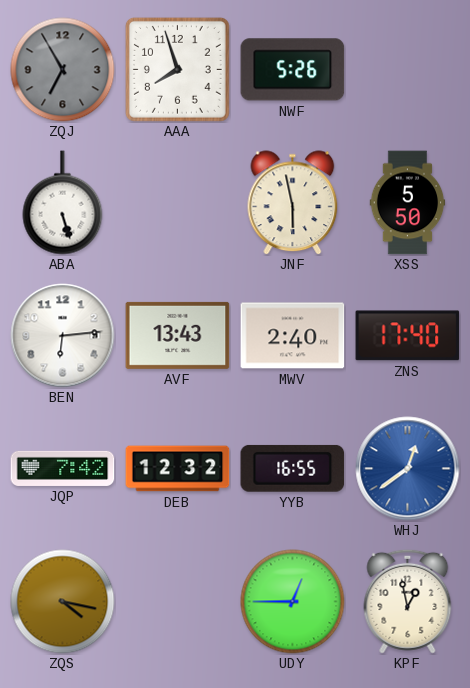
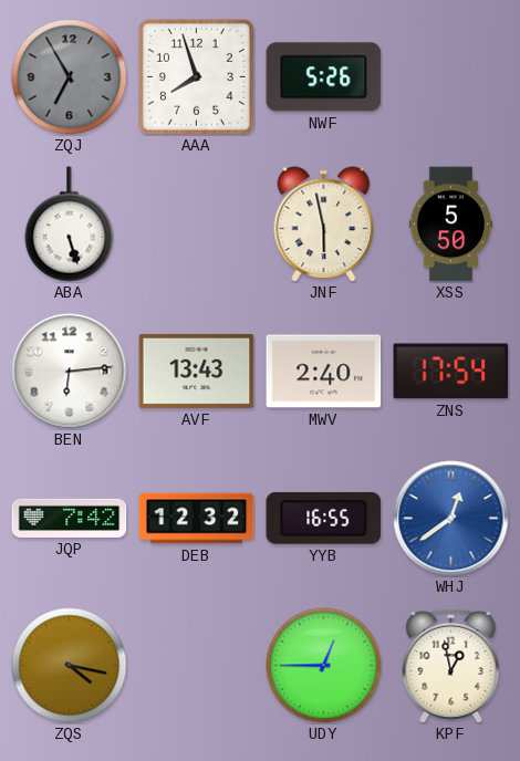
ZNS: 17:40 -> 17:54
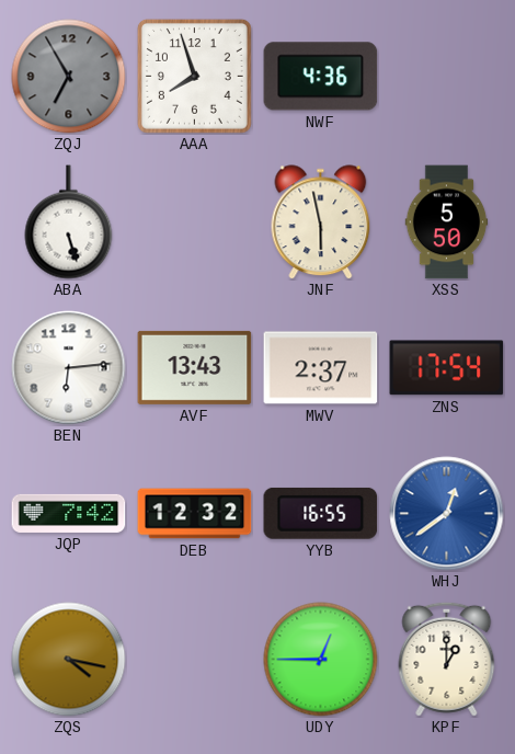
NWF: 5:26 -> 4:36
MWV: 2:40 -> 2:37
KPF: 12:58 -> 1:00
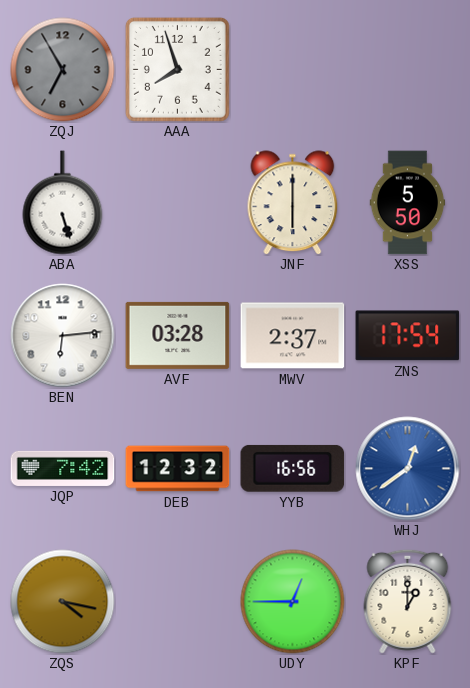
NWF: 4:36 -> none
JNF: 5:58 -> 6:00
AVF: 13:43 -> 03:28
YYB: 16:55 -> 16:56
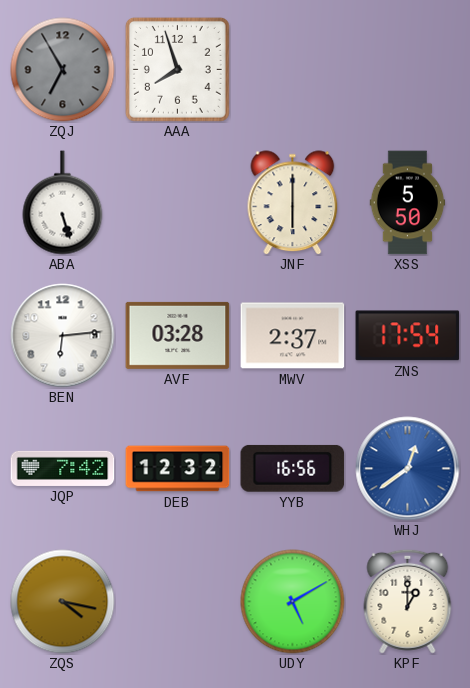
UDY: 12:45 -> 5:10
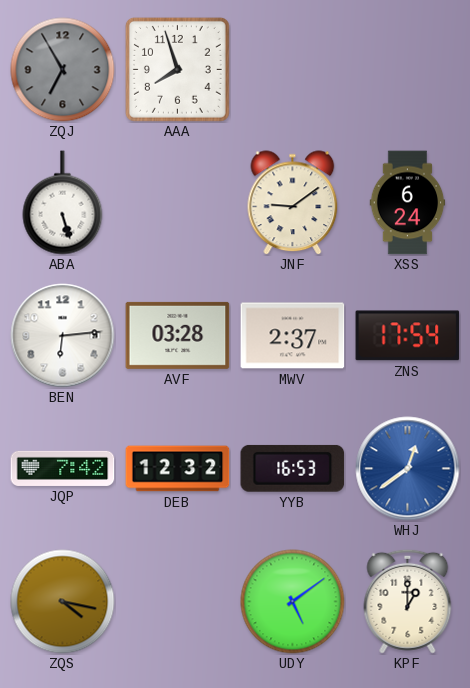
JNF: 6:00 -> 9:09
XSS: 5:50 -> 6:24
YYB: 16:56 -> 16:53
UDY: 5:10 -> 5:09
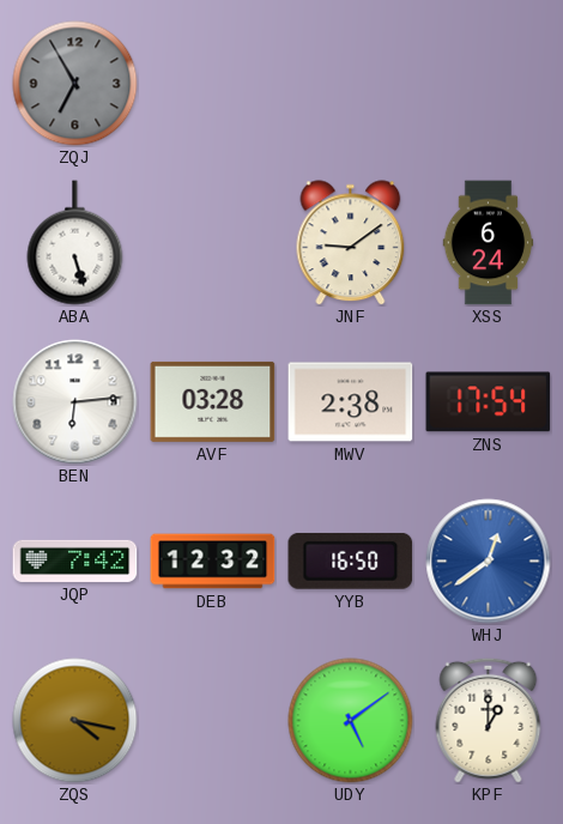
AAA: 7:57 -> none
MWV: 2:37 -> 2:38
YYB: 16:53 -> 16:50
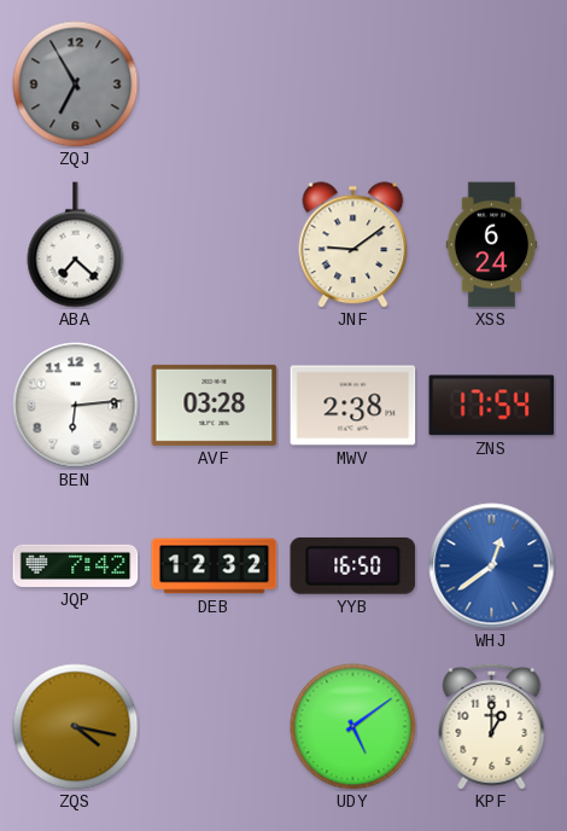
ABA: 5:27 -> 7:22
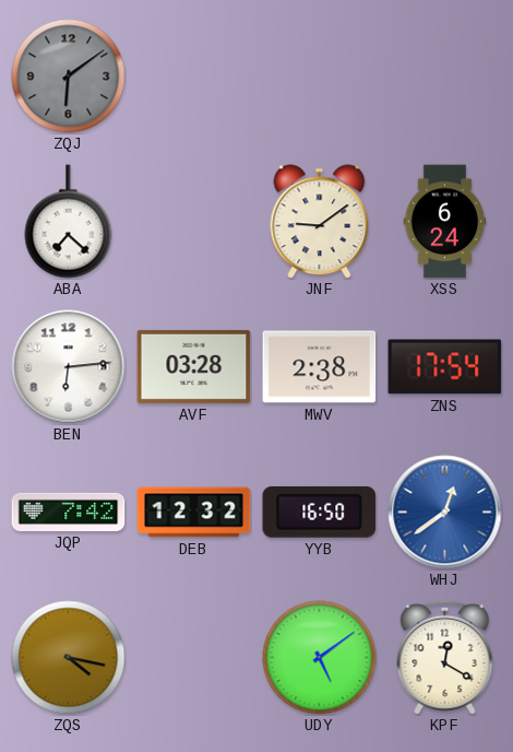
ZQJ: 6:55 -> 6:09
KPF: 1:00 -> 12:20
